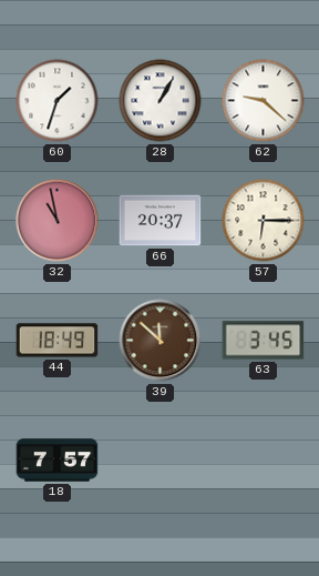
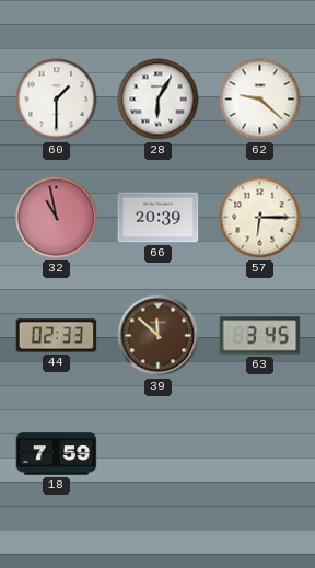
60: 1:33 -> 1:30
28: 1:05 -> 6:05
66: 20:37 -> 20:39
44: 18:49 -> 02:33
18: 7:57 -> 7:59
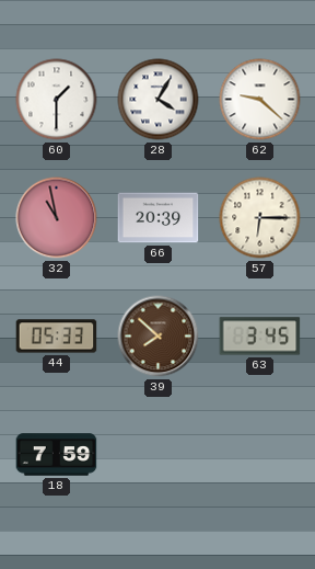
28: 6:05 -> 4:05
44: 02:33 -> 05:33
39: 11:52 -> 7:52
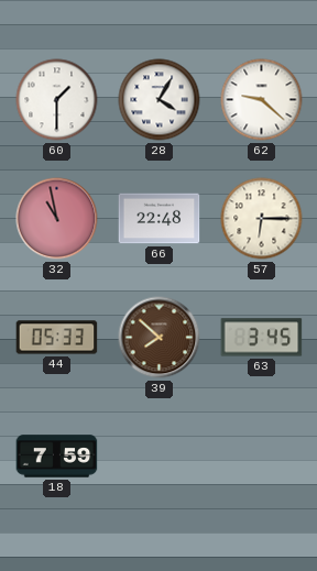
66: 20:39 -> 22:48
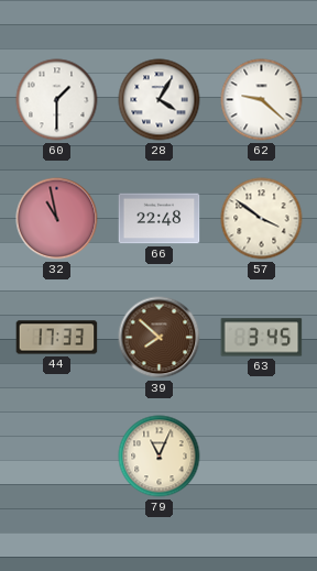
57: 6:15 -> 3:51
44: 05:33 -> 17:33
18: 7:59 -> none
79: none -> 11:04
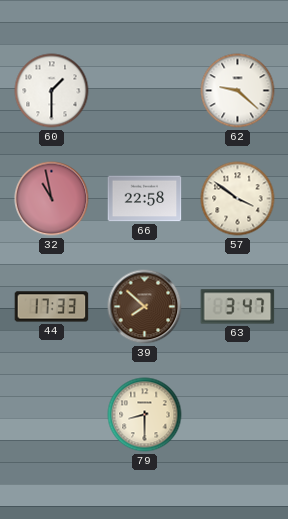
28: 4:05 -> none
66: 22:48 -> 22:58
63: 3:45 -> 3:47
79: 11:04 -> 8:30
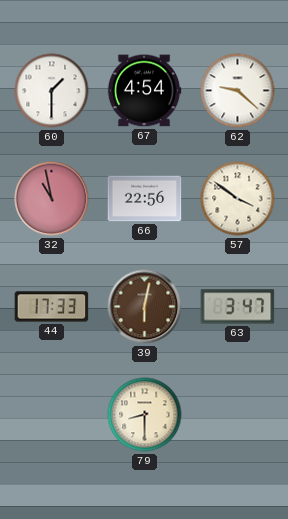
67: none -> 4:54
66: 22:58 -> 22:56
39: 7:52 -> 6:02
